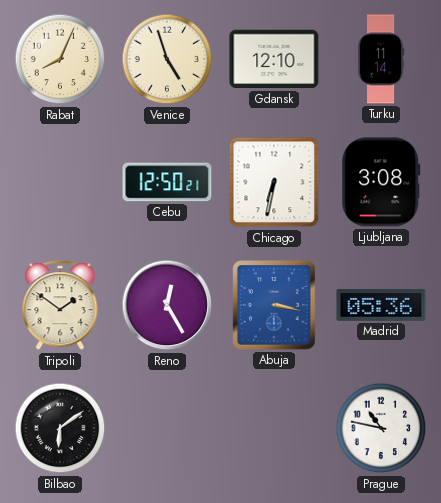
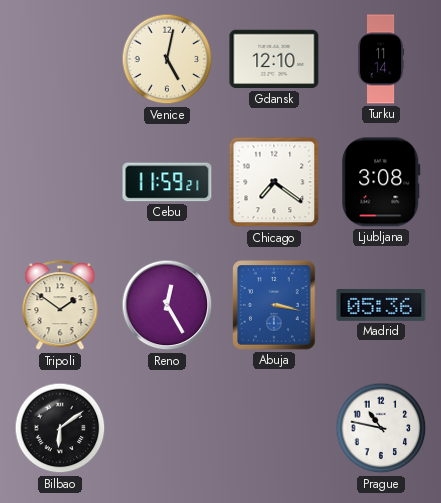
Rabat: 8:04 -> none
Venice: 4:57 -> 5:02
Cebu: 12:50 -> 11:59
Chicago: 6:32 -> 7:21
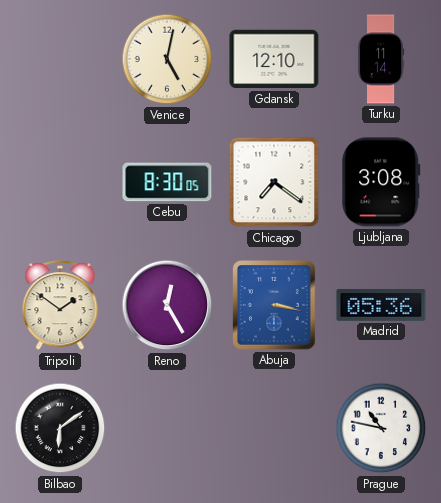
Cebu: 11:59 -> 8:30
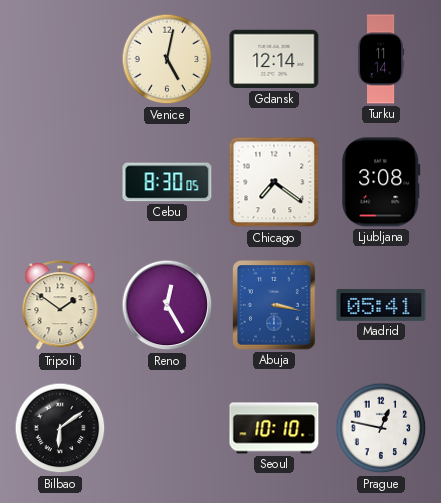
Gdansk: 12:10 -> 12:14
Madrid: 05:36 -> 05:41
Seoul: none -> 10:10
Prague: 10:47 -> 12:47
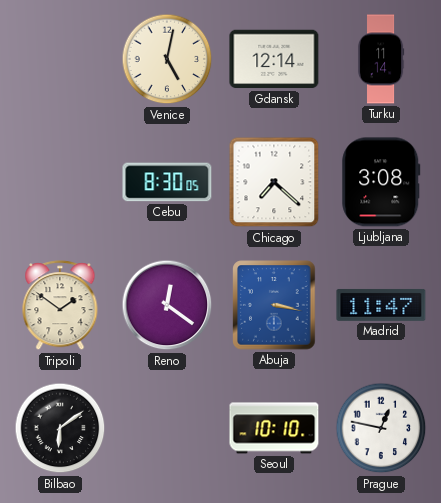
Chicago: 7:21 -> 7:22
Reno: 12:25 -> 12:21
Madrid: 05:41 -> 11:47
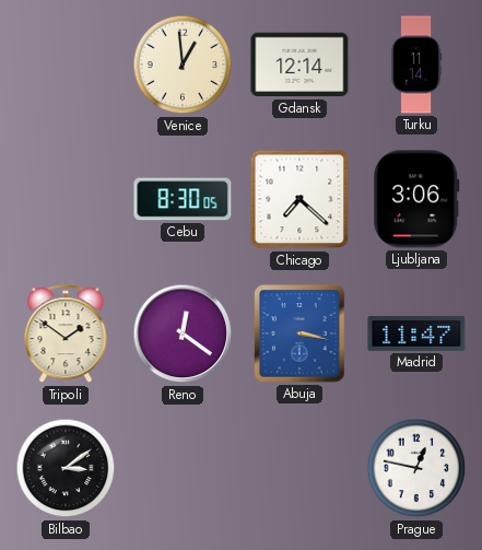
Venice: 5:02 -> 12:59
Ljubljana: 3:08 -> 3:06
Bilbao: 6:09 -> 3:09
Seoul: 10:10 -> none
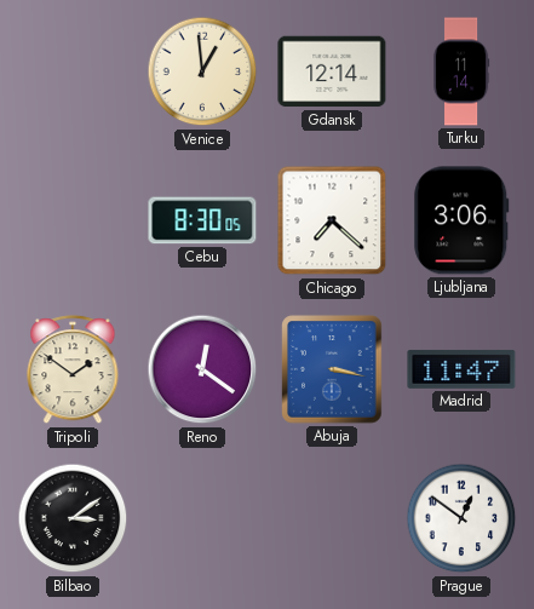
Prague: 12:47 -> 12:51
